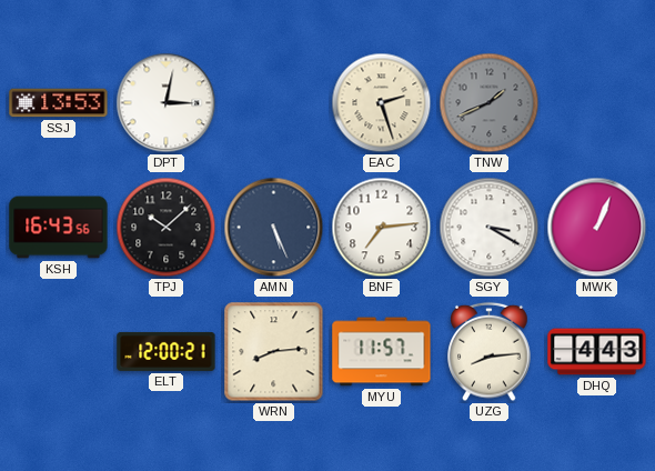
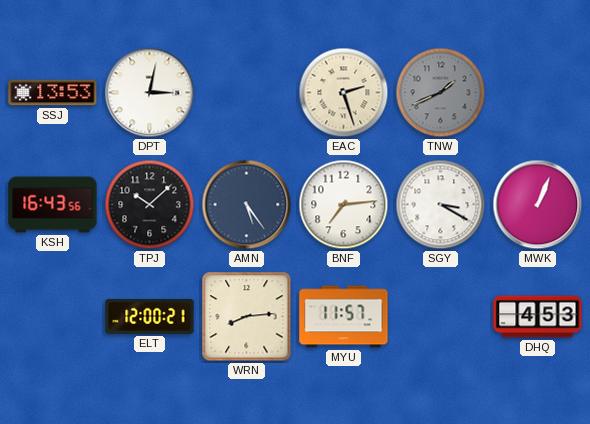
AMN: 5:26 -> 5:24
UZG: 8:14 -> none
DHQ: 4:43 -> 4:53
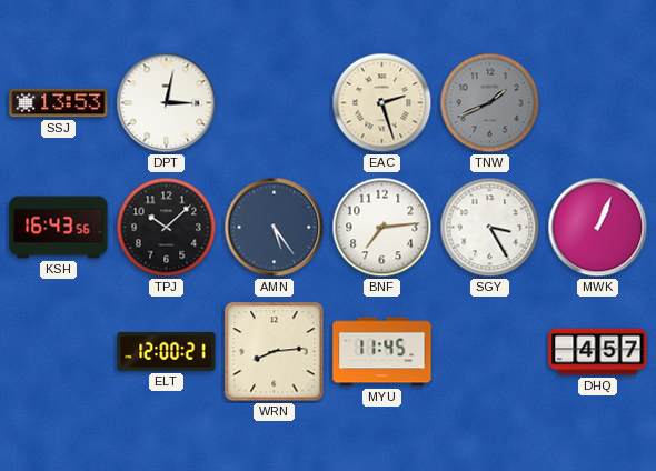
SGY: 3:20 -> 3:25
MYU: 11:57 -> 11:45
DHQ: 4:53 -> 4:57
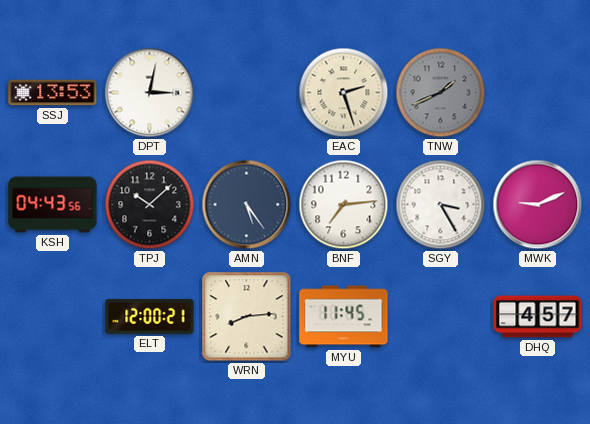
KSH: 16:43 -> 04:43
MWK: 1:04 -> 9:11
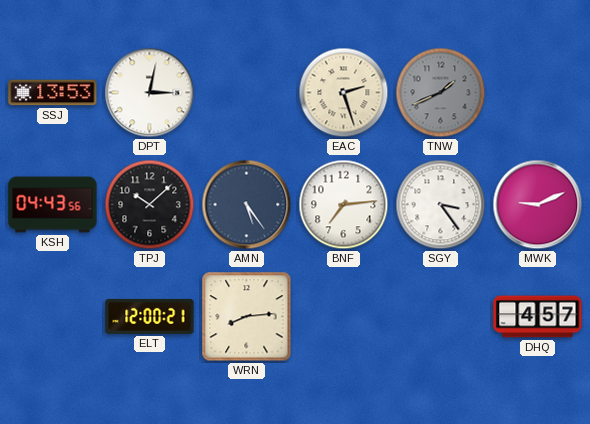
SGY: 3:25 -> 3:24
MYU: 11:45 -> none
